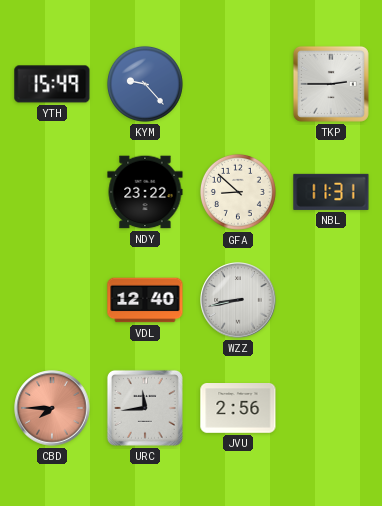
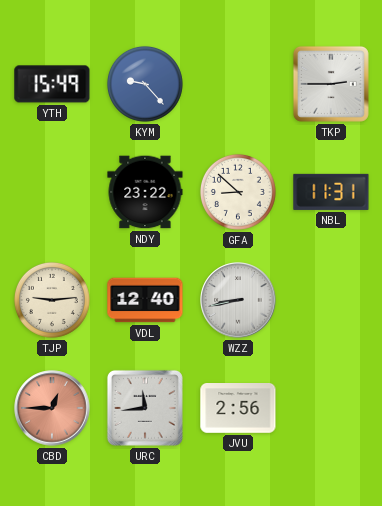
TJP: none -> 9:14
CBD: 7:45 -> 12:45
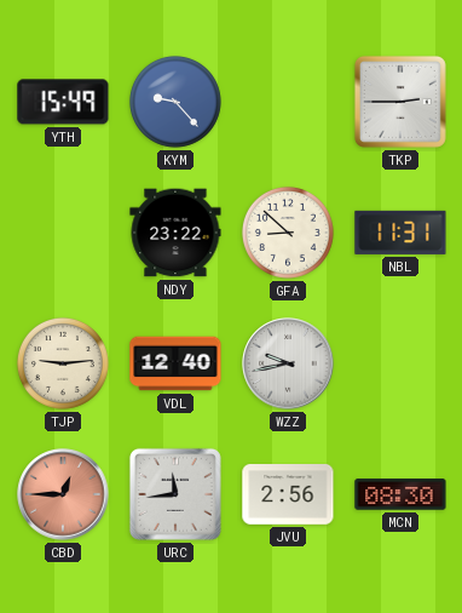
WZZ: 8:43 -> 9:43
MCN: none -> 08:30
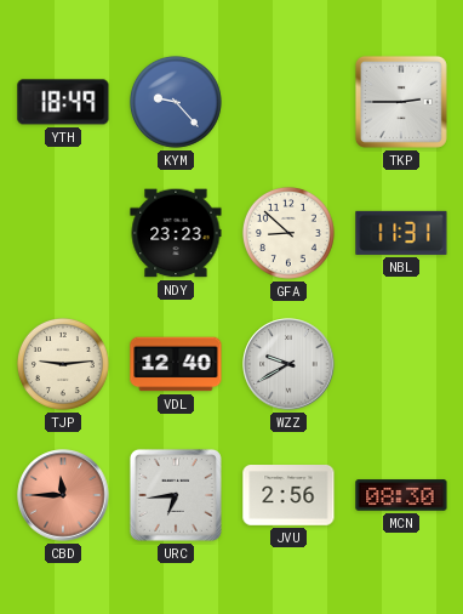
YTH: 15:49 -> 18:49
NDY: 23:22 -> 23:23
WZZ: 9:43 -> 9:40
CBD: 12:45 -> 11:45
URC: 11:44 -> 6:44
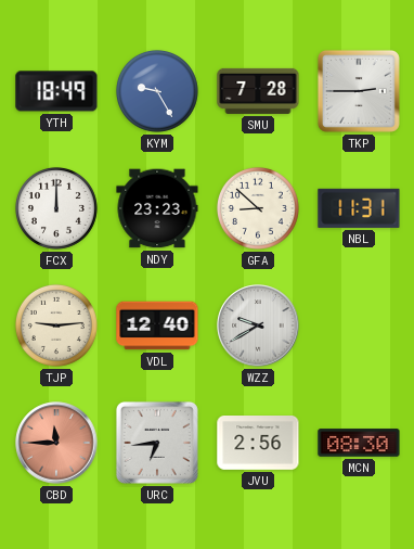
KYM: 9:23 -> 9:25
SMU: none -> 7:28
FCX: none -> 12:00
